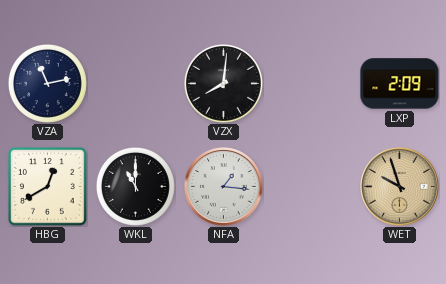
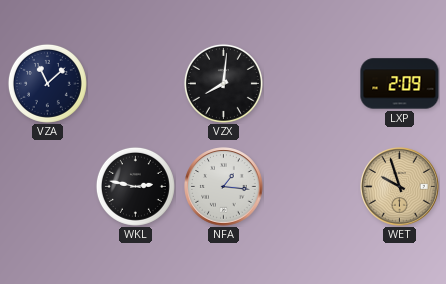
VZA: 11:13 -> 11:08
HBG: 12:40 -> none
WKL: 11:00 -> 2:47
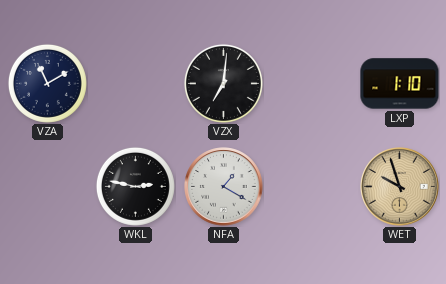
VZA: 11:08 -> 11:10
VZX: 8:01 -> 7:01
LXP: 2:09 -> 1:10
NFA: 1:16 -> 1:20
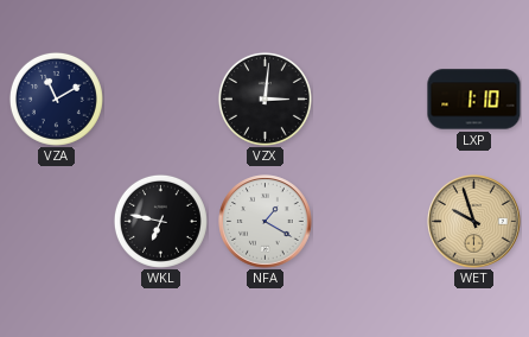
VZX: 7:01 -> 3:01
WKL: 2:47 -> 6:47
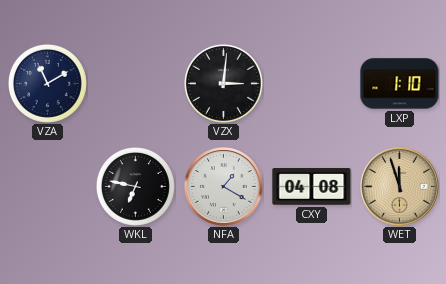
CXY: none -> 04:08
WET: 9:57 -> 11:57
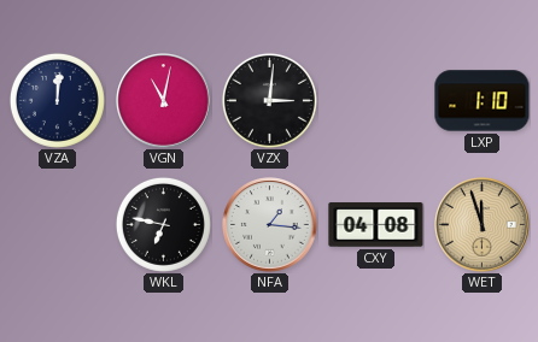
VZA: 11:10 -> 12:01
VGN: none -> 11:02
NFA: 1:20 -> 1:16
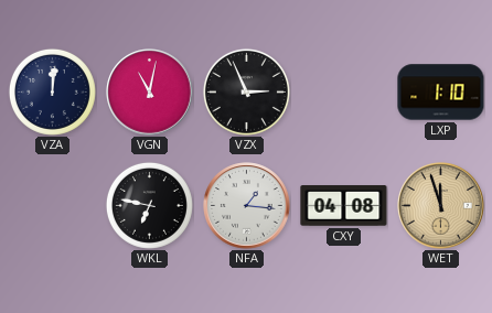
VZX: 3:01 -> 2:56
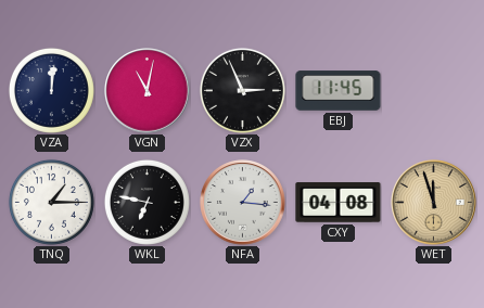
EBJ: none -> 11:45
LXP: 1:10 -> none
TNQ: none -> 1:15
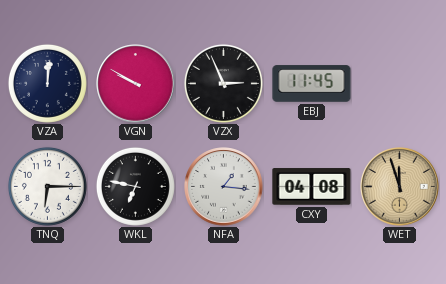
VGN: 11:02 -> 9:50
TNQ: 1:15 -> 6:15
